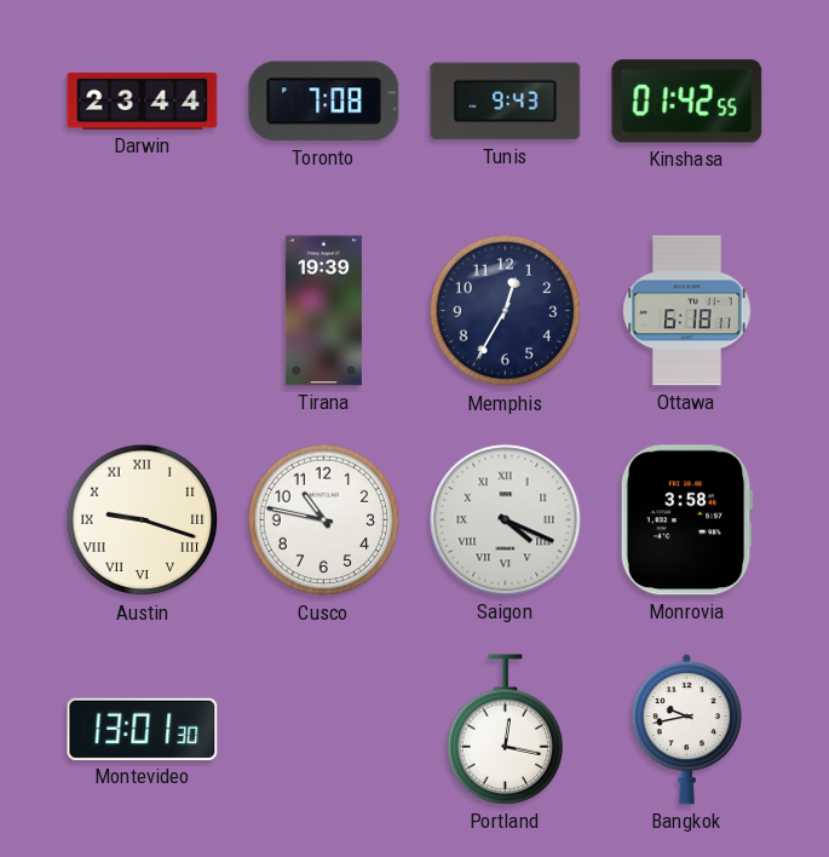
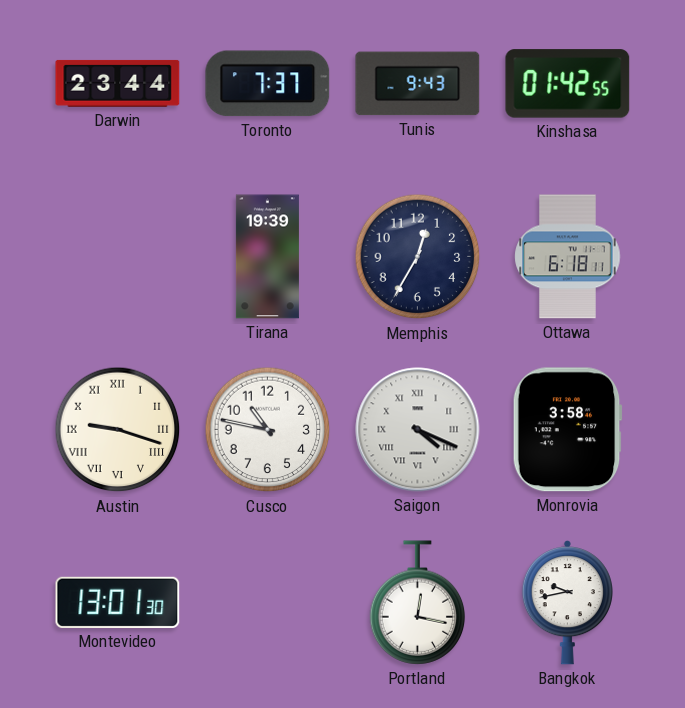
Toronto: 7:08 -> 7:37
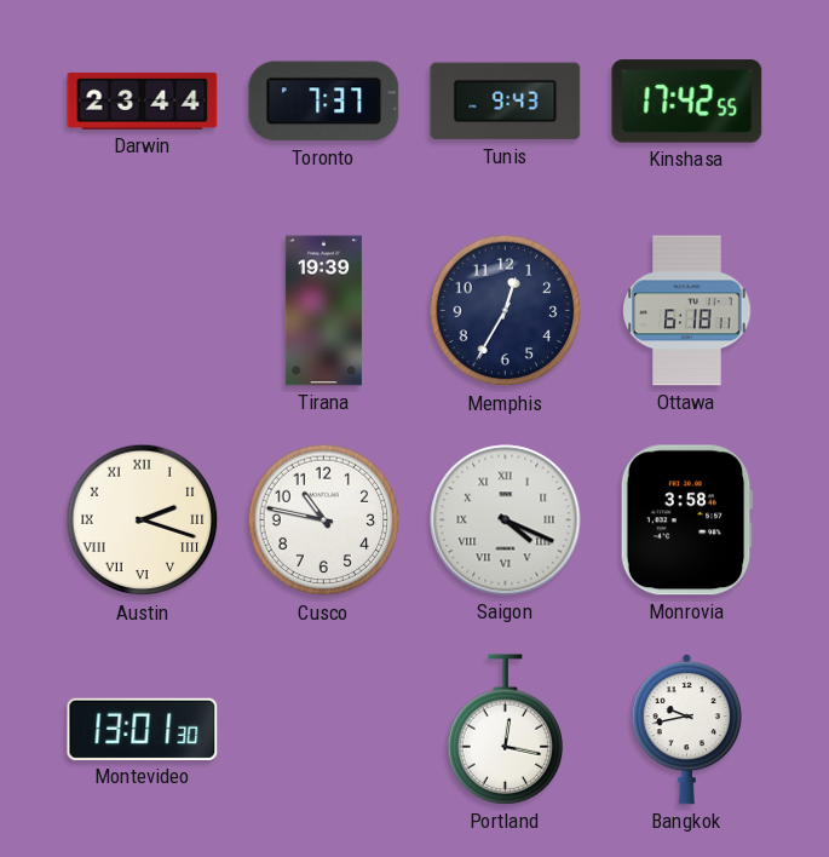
Kinshasa: 01:42 -> 17:42
Austin: 9:18 -> 2:18
